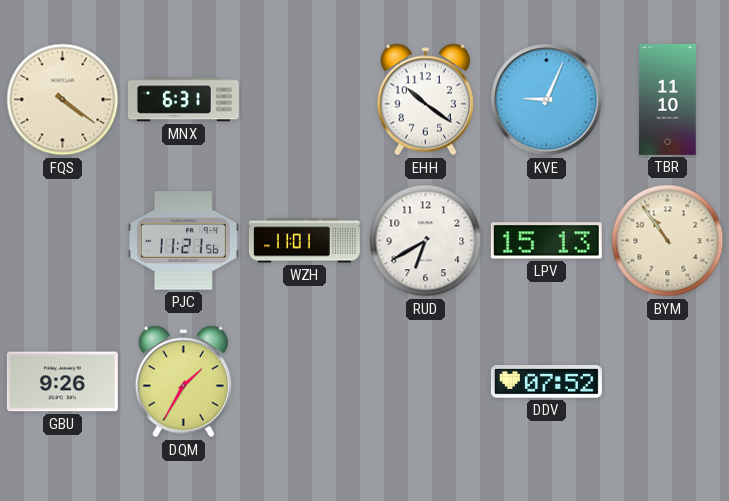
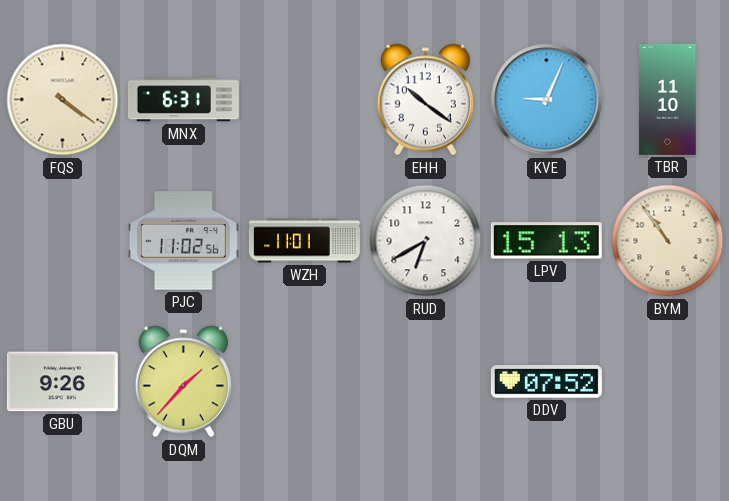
PJC: 11:21 -> 11:02
DQM: 1:35 -> 1:37
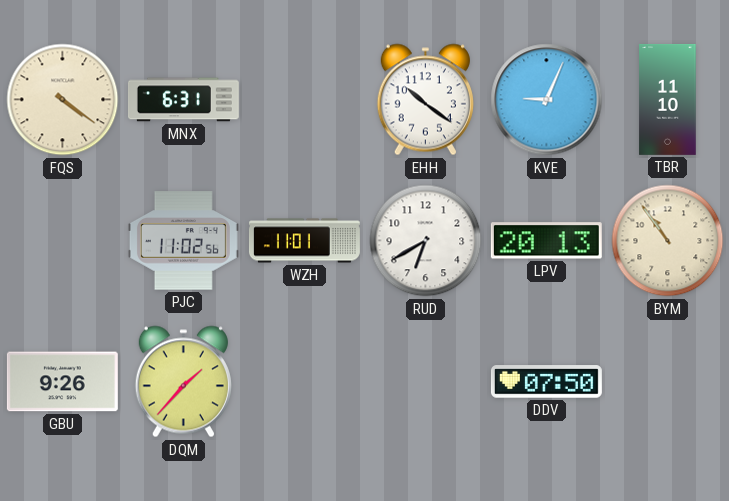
LPV: 15:13 -> 20:13
DDV: 07:52 -> 07:50
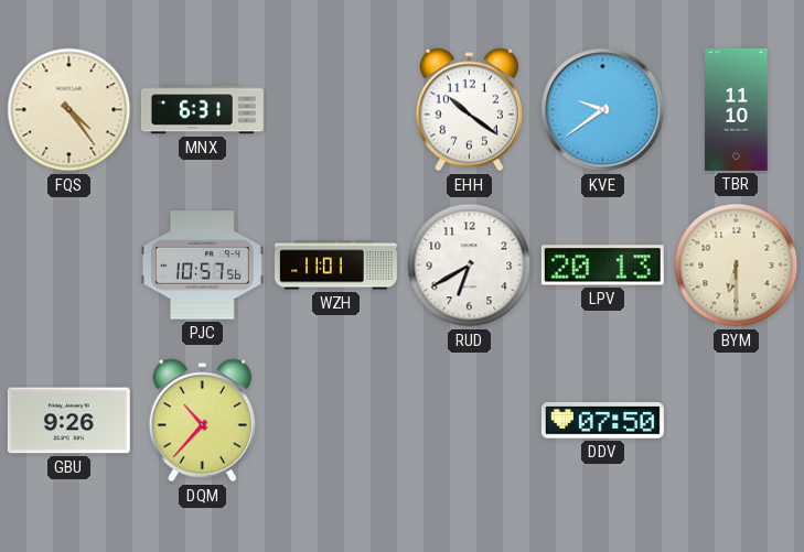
FQS: 4:21 -> 4:24
KVE: 9:04 -> 9:39
PJC: 11:02 -> 10:57
BYM: 10:54 -> 6:30
DQM: 1:37 -> 10:37
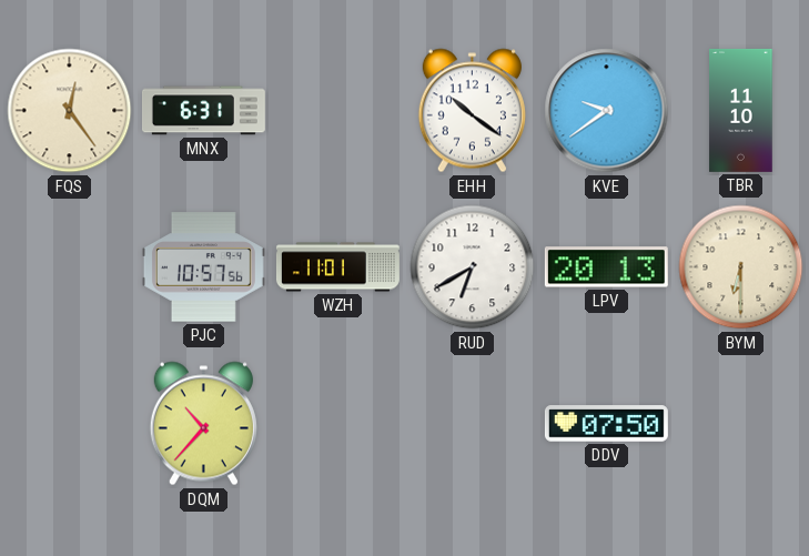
FQS: 4:24 -> 12:24
GBU: 9:26 -> none
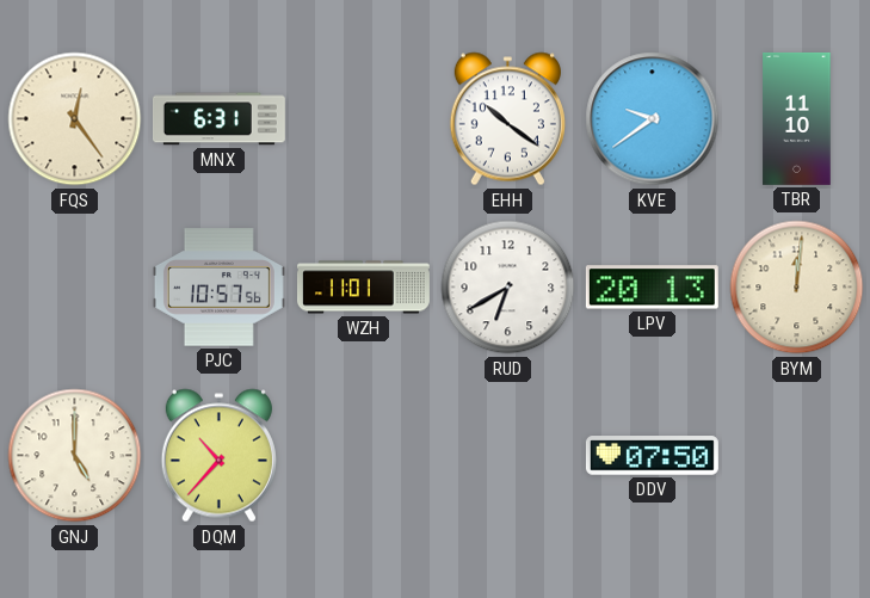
BYM: 6:30 -> 12:01
GNJ: none -> 5:00
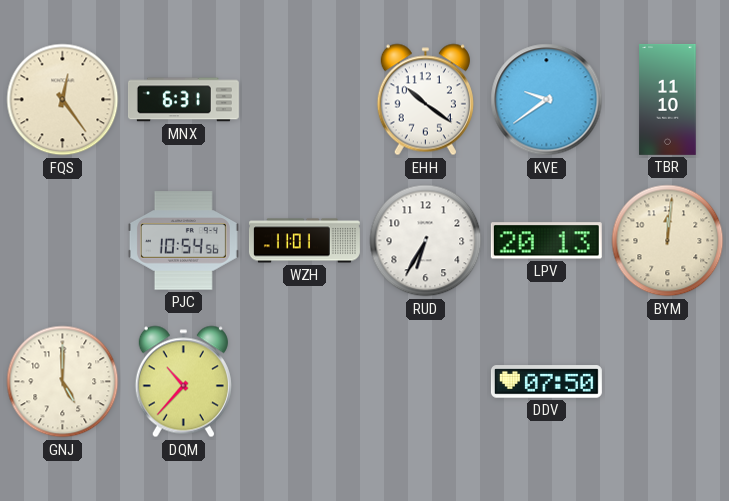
PJC: 10:57 -> 10:54
RUD: 6:40 -> 6:35
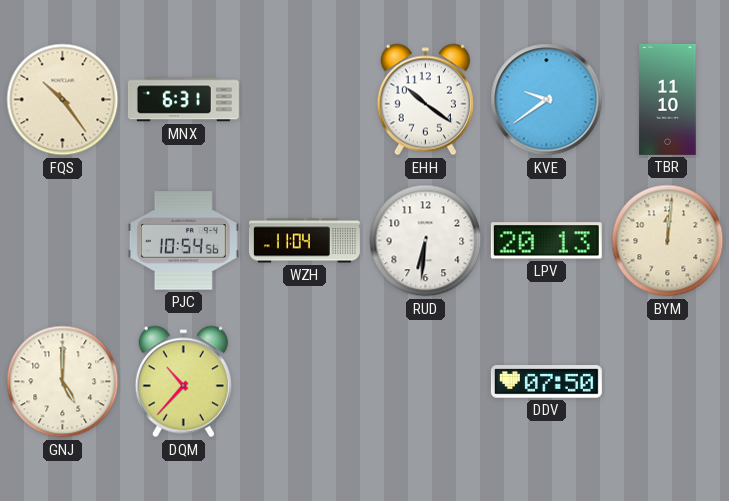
FQS: 12:24 -> 10:24
WZH: 11:01 -> 11:04
RUD: 6:35 -> 6:31
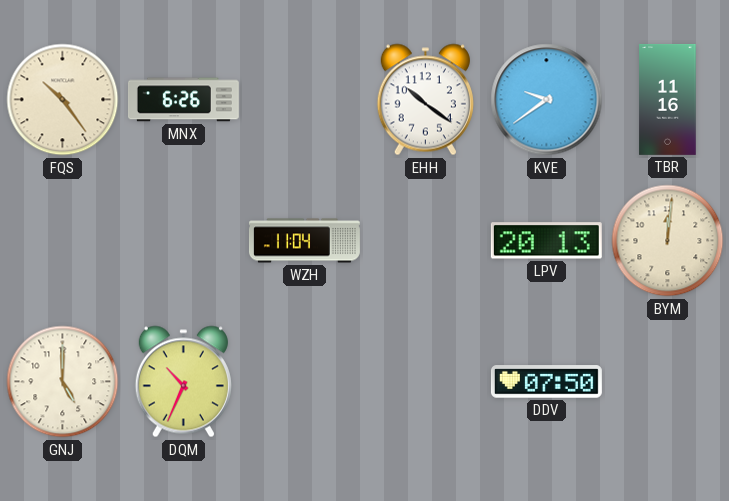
MNX: 6:31 -> 6:26
TBR: 11:10 -> 11:16
PJC: 10:54 -> none
RUD: 6:31 -> none
DQM: 10:37 -> 10:34
